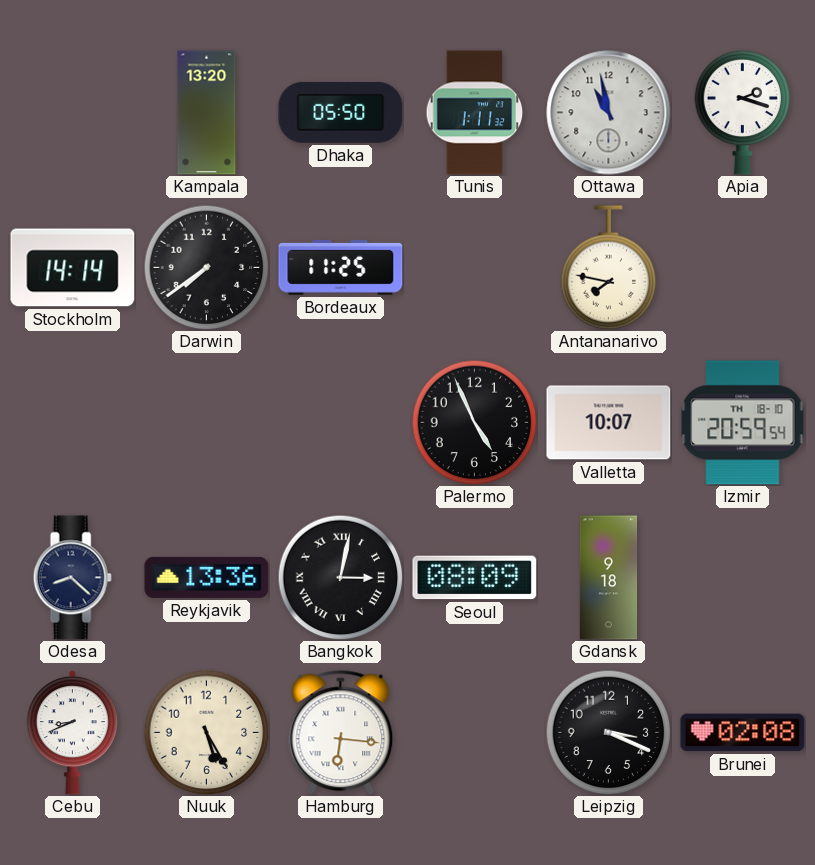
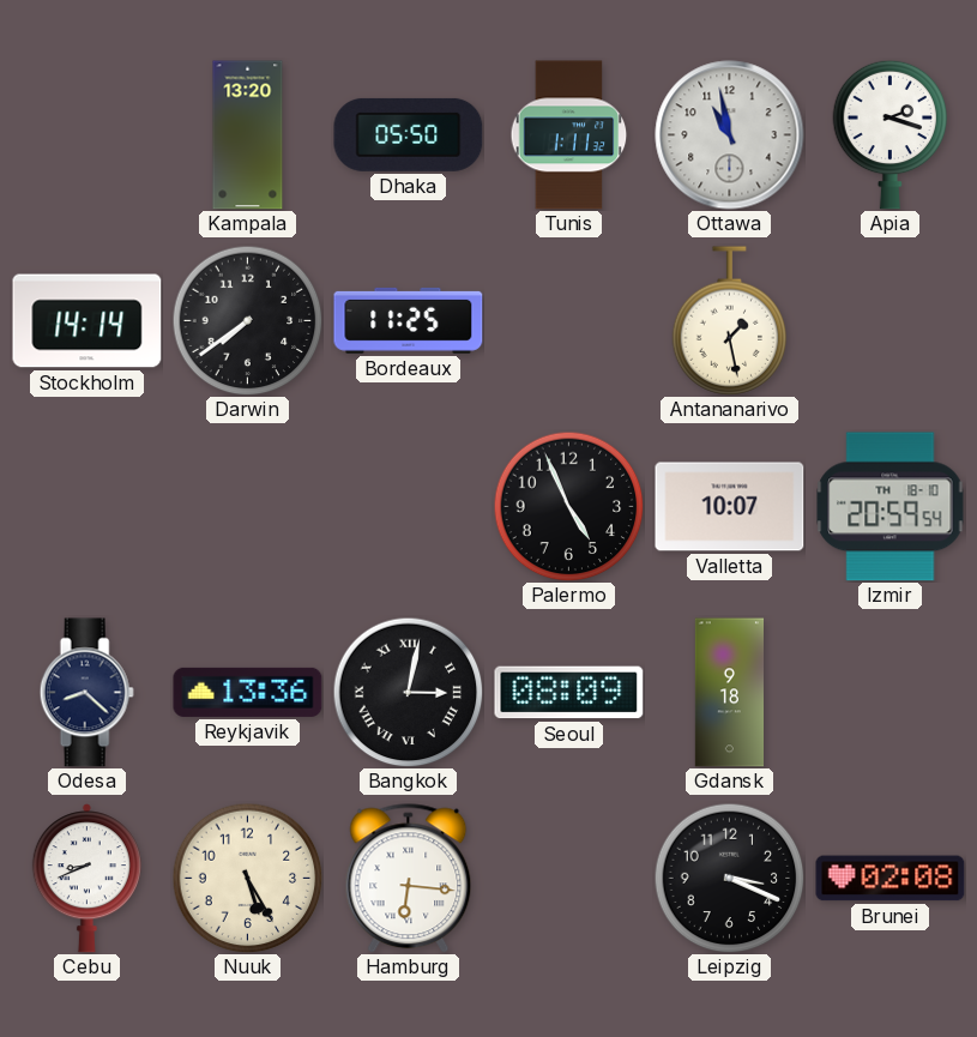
Antananarivo: 7:47 -> 1:28
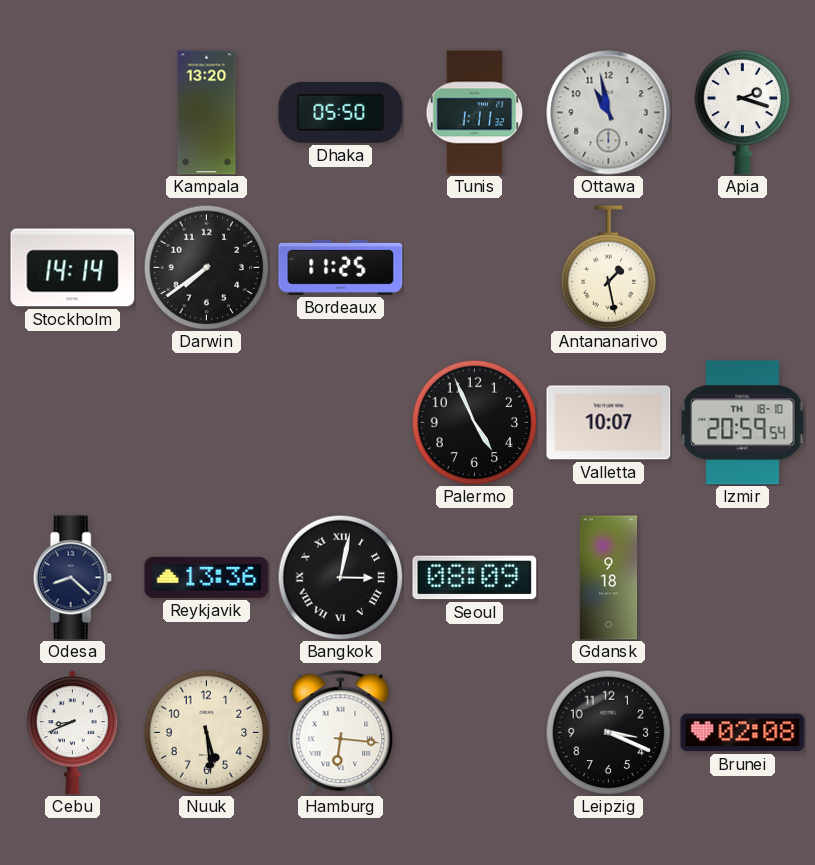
Nuuk: 5:25 -> 5:29
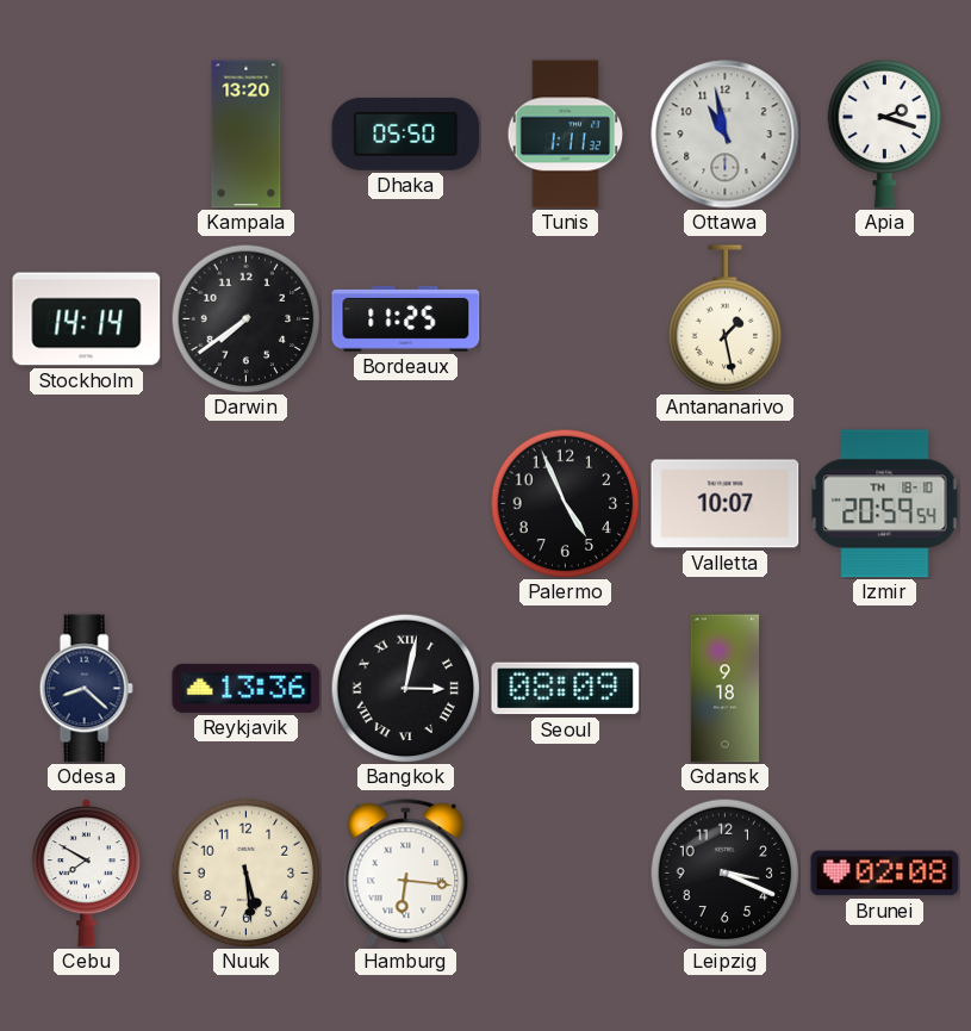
Cebu: 8:41 -> 7:50
